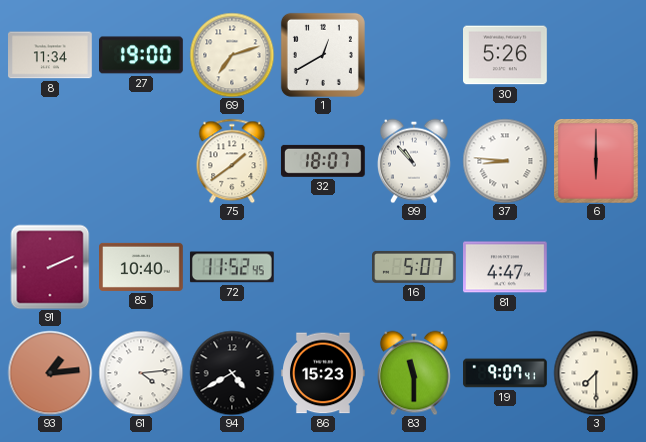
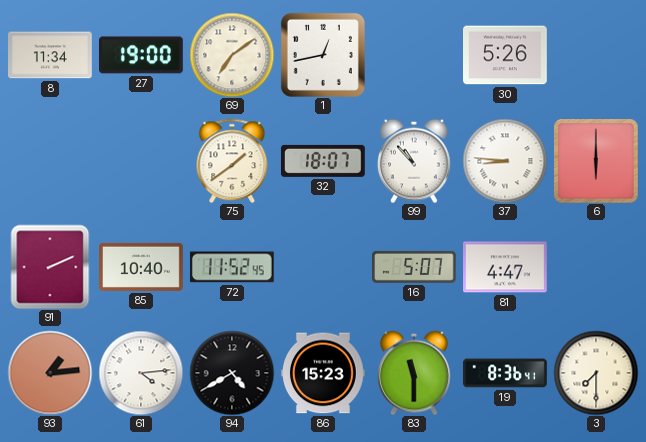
69: 7:12 -> 7:09
1: 12:40 -> 12:43
19: 9:07 -> 8:36
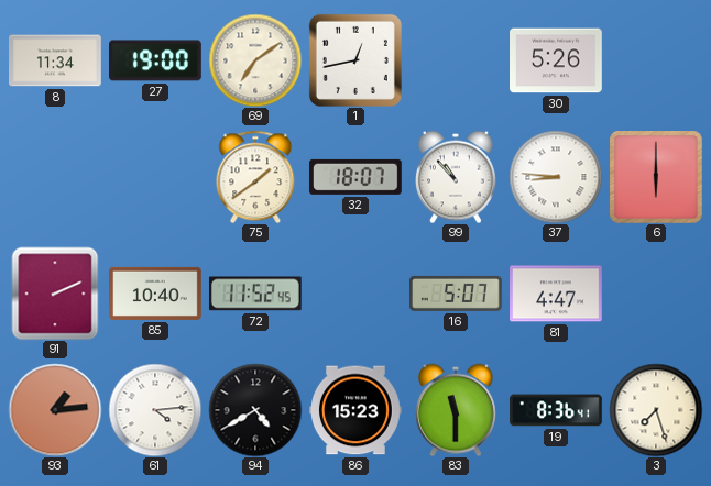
3: 7:30 -> 7:27
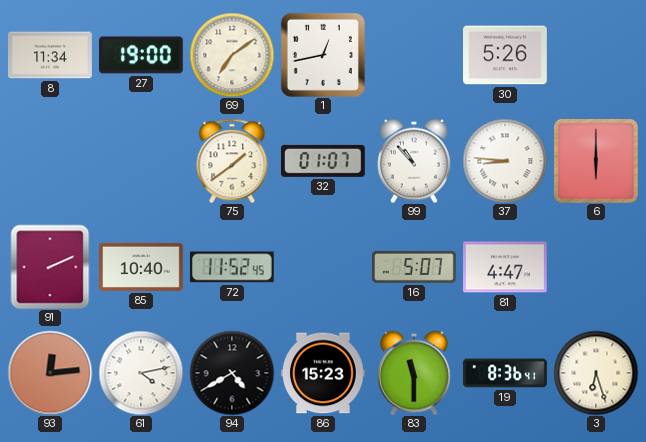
32: 18:07 -> 01:07
93: 1:14 -> 12:14
61: 4:14 -> 4:13
3: 7:27 -> 6:27
